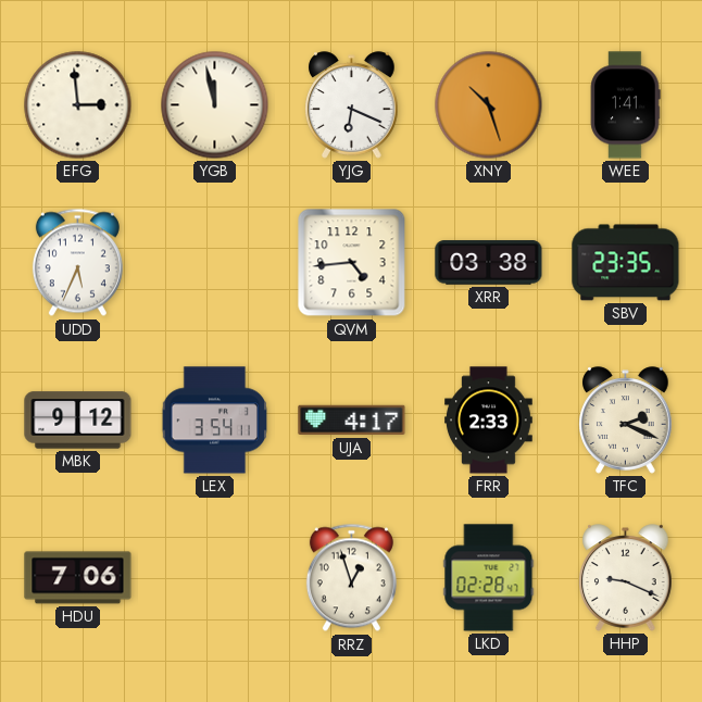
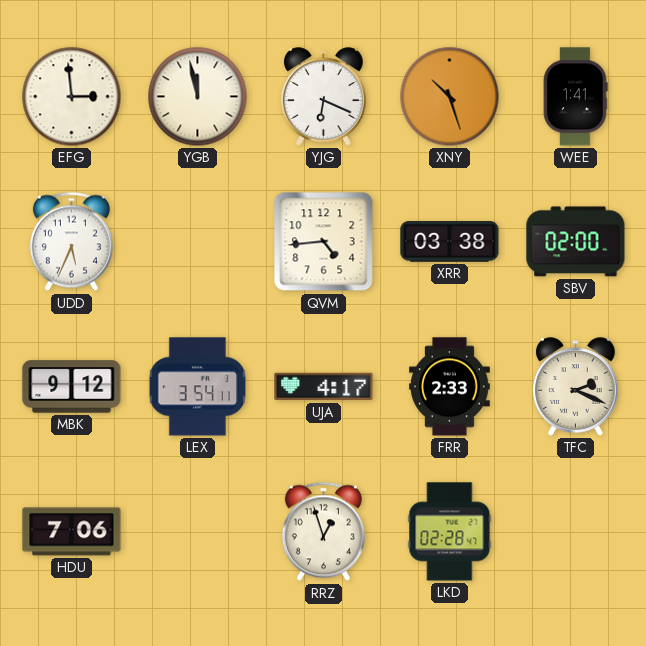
SBV: 23:35 -> 02:00
HHP: 9:19 -> none
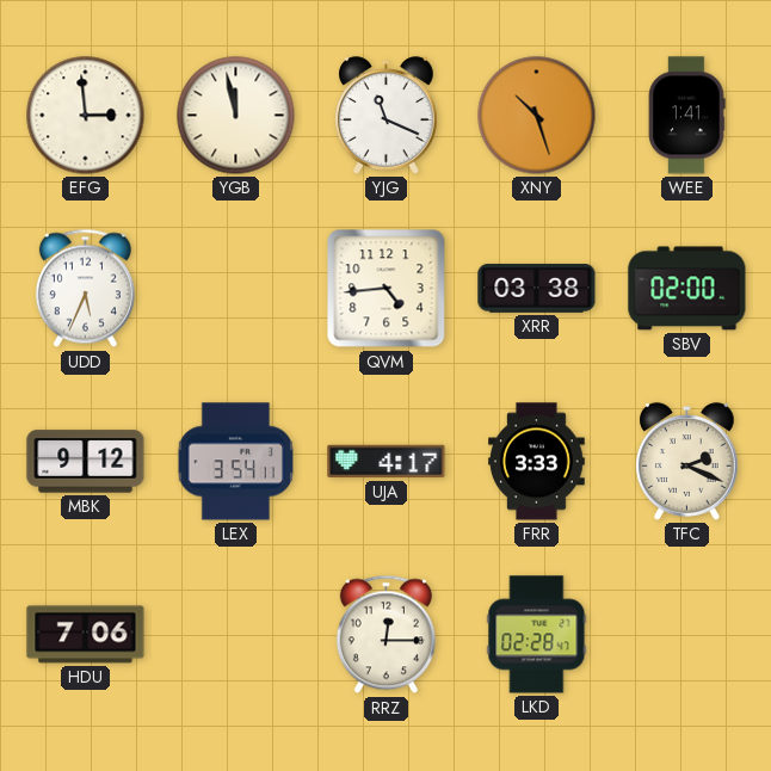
YJG: 6:19 -> 11:19
FRR: 2:33 -> 3:33
RRZ: 12:57 -> 12:15
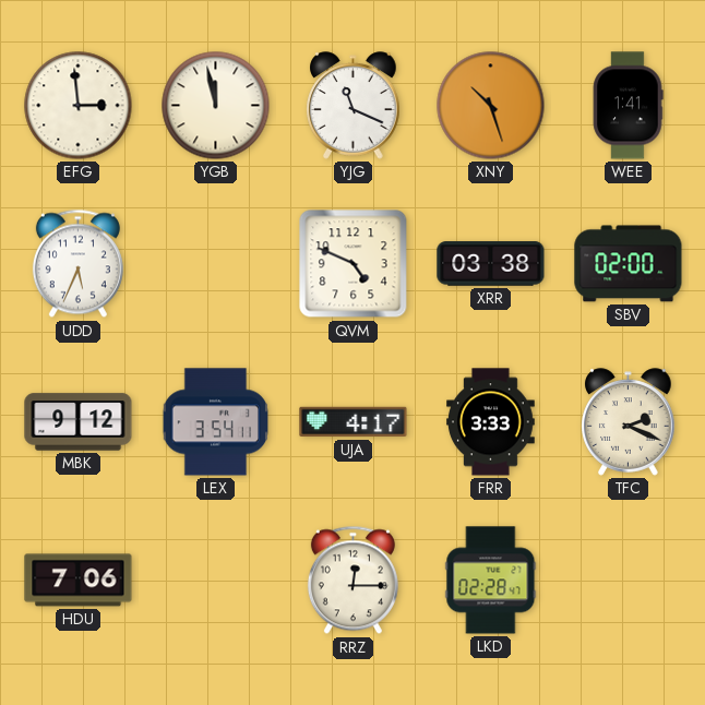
QVM: 4:44 -> 4:49
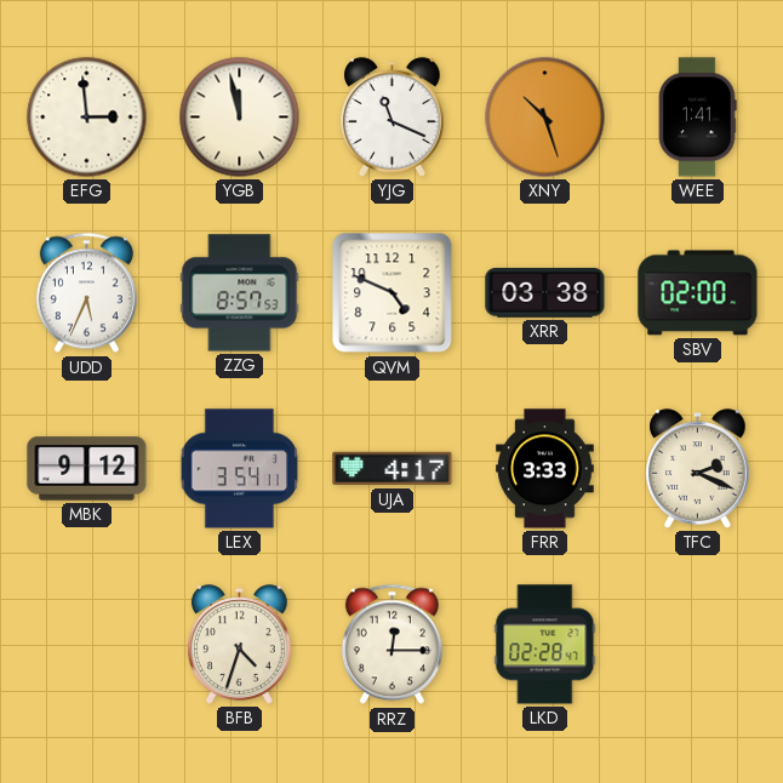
ZZG: none -> 8:57
HDU: 7:06 -> none
BFB: none -> 4:33
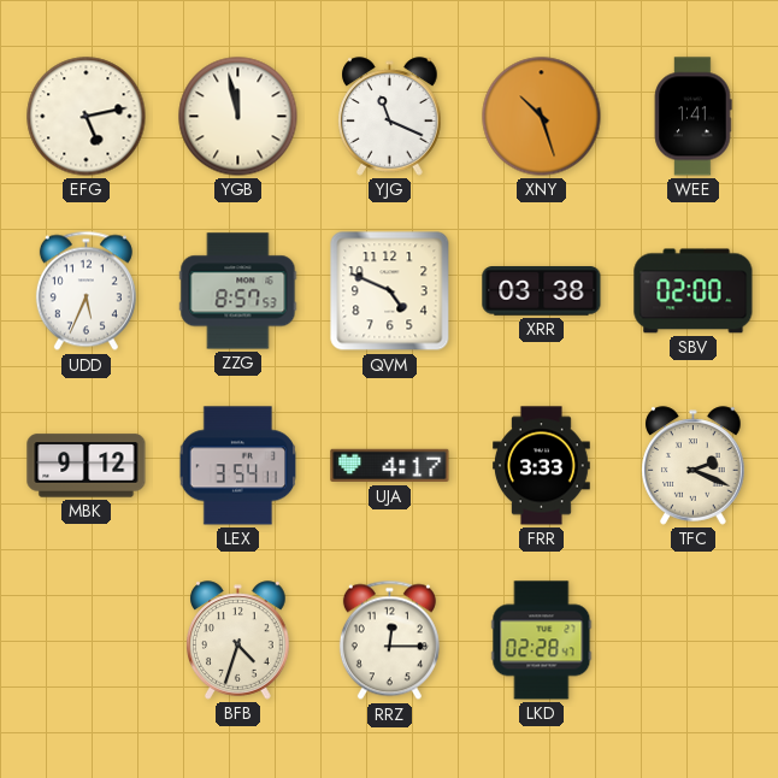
EFG: 2:59 -> 5:13
